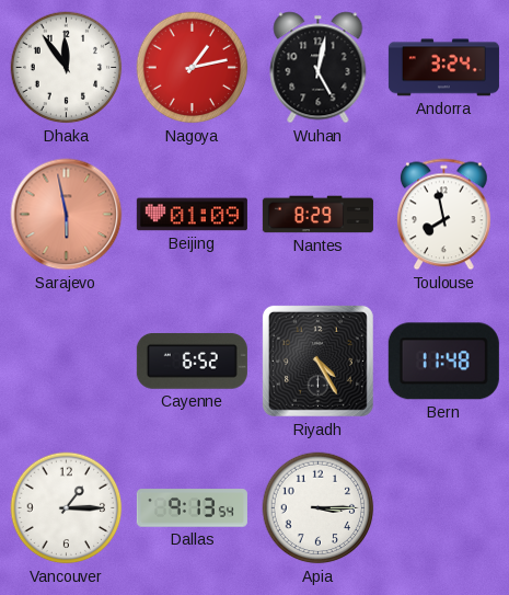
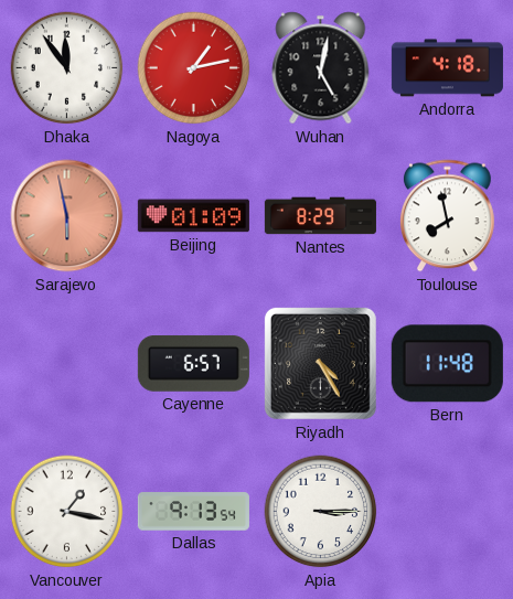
Andorra: 3:24 -> 4:18
Cayenne: 6:52 -> 6:57
Vancouver: 1:15 -> 1:17
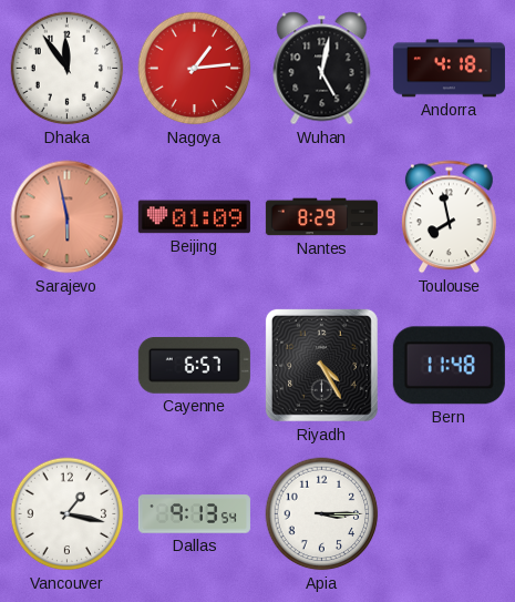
Nagoya: 1:13 -> 1:14
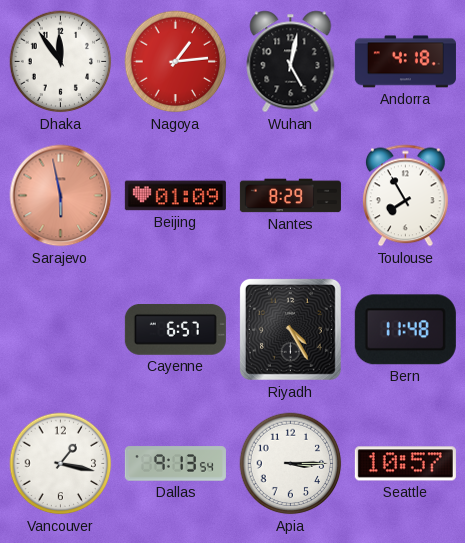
Toulouse: 7:58 -> 7:55
Seattle: none -> 10:57
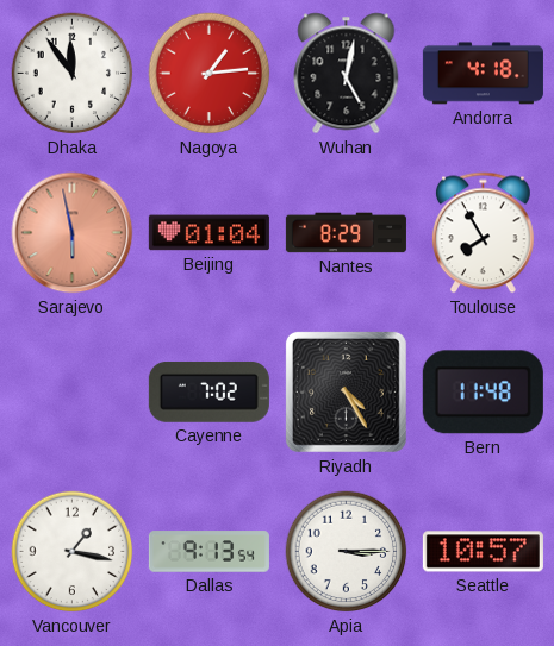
Beijing: 01:09 -> 01:04
Cayenne: 6:57 -> 7:02
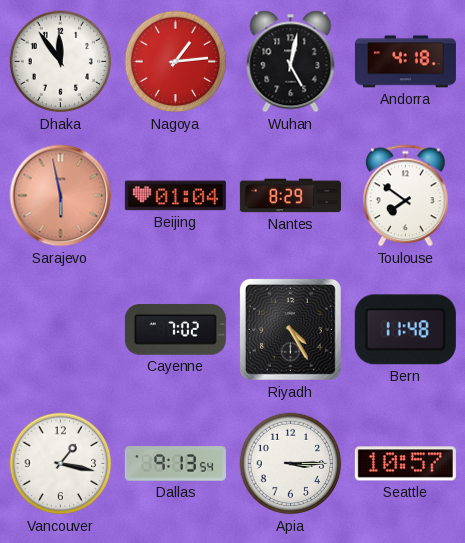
Toulouse: 7:55 -> 7:51
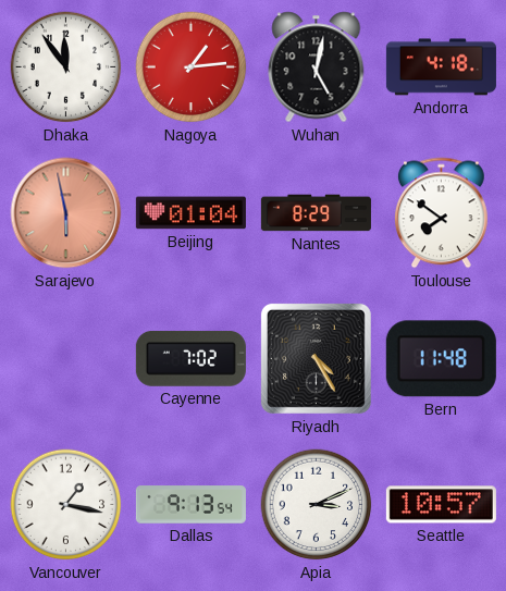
Apia: 3:15 -> 3:11
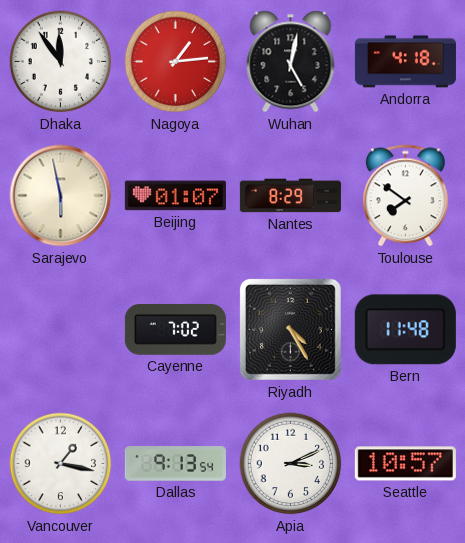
Sarajevo dial: salmon -> cream
Beijing: 01:04 -> 01:07
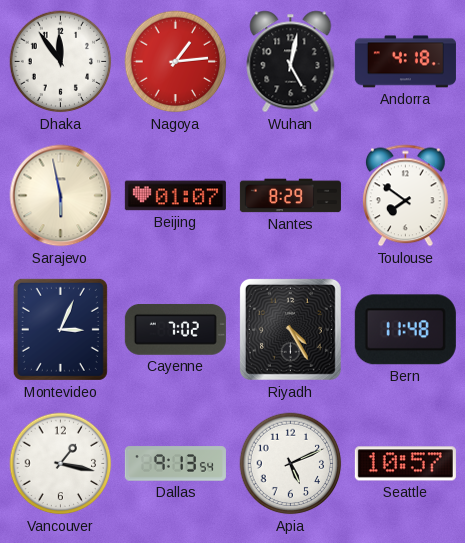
Montevideo: none -> 3:04
Apia: 3:11 -> 5:11
